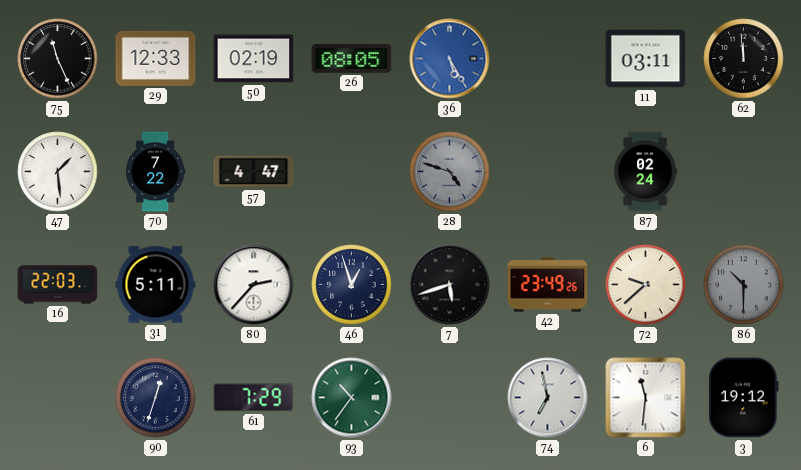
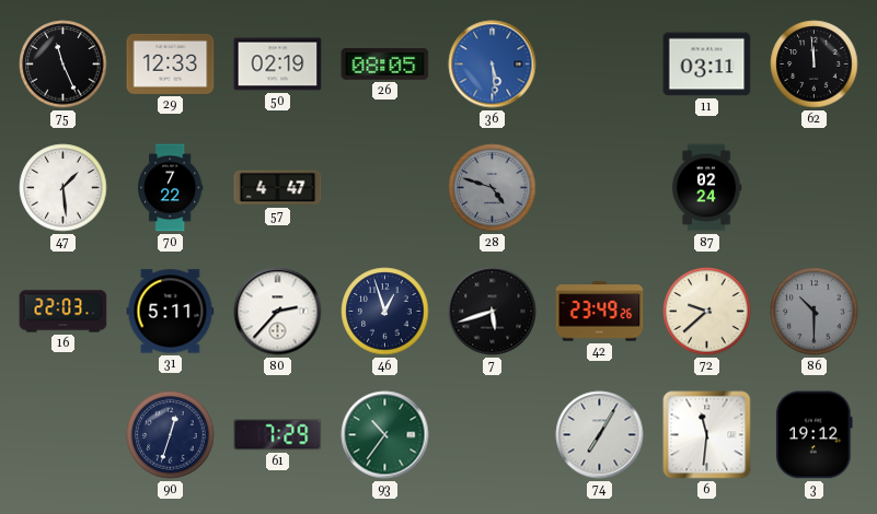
36: 5:25 -> 5:29
74: 6:58 -> 7:05
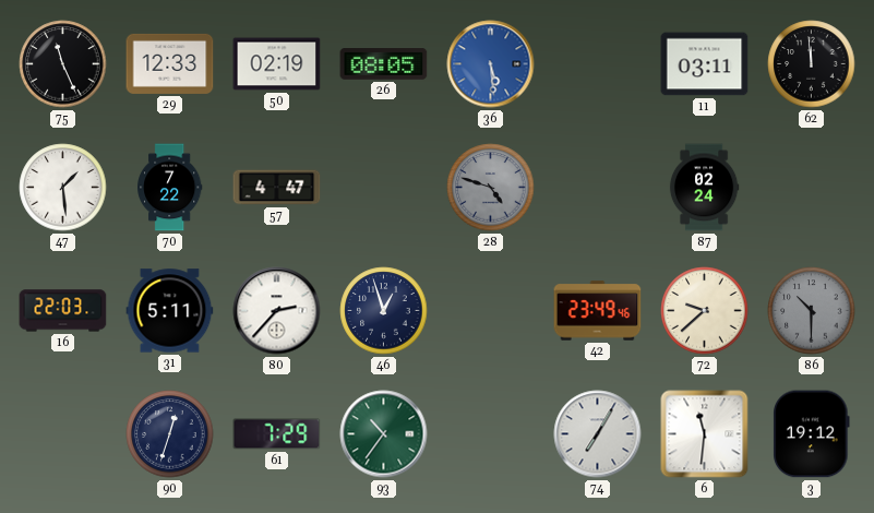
7: 5:42 -> none
42: 23:49:26 -> 23:49:46
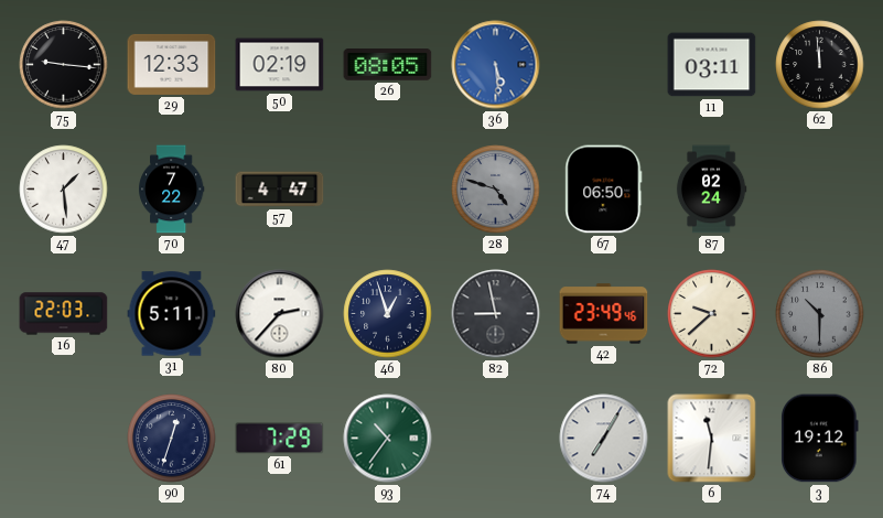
75: 11:26 -> 9:16
67: none -> 06:50
82: none -> 8:58
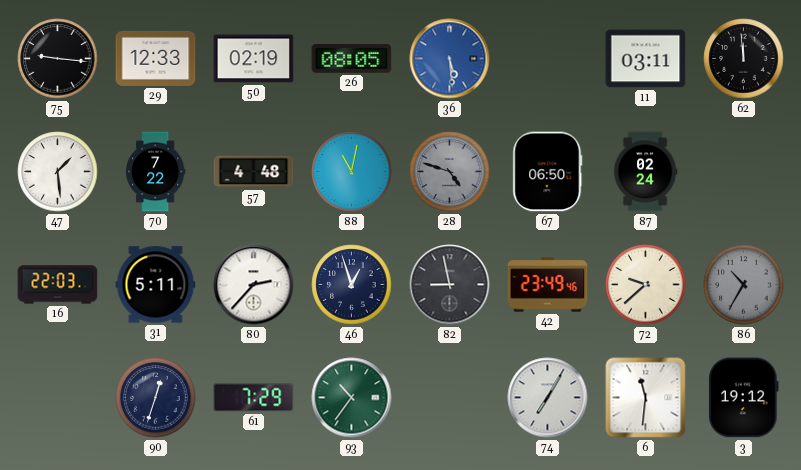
57: 4:47 -> 4:48
88: none -> 11:02
86: 10:30 -> 10:35
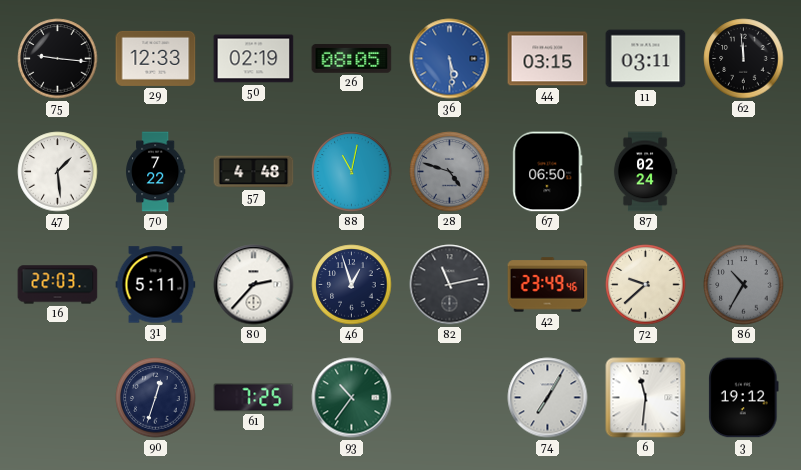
44: none -> 03:15
82: 8:58 -> 11:13
61: 7:29 -> 7:25
